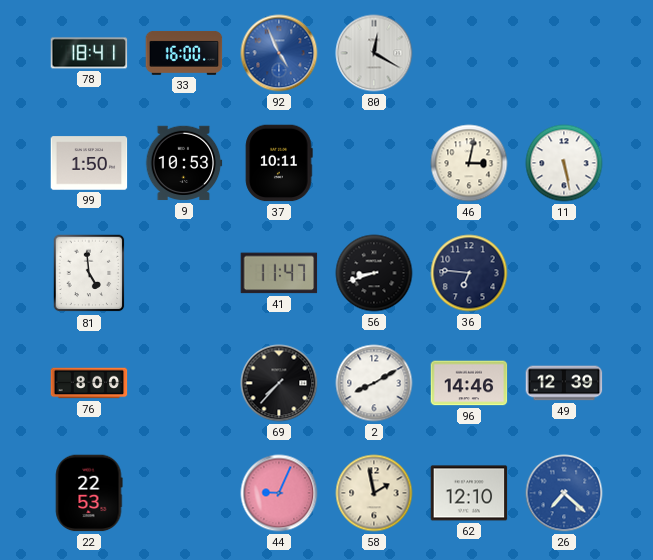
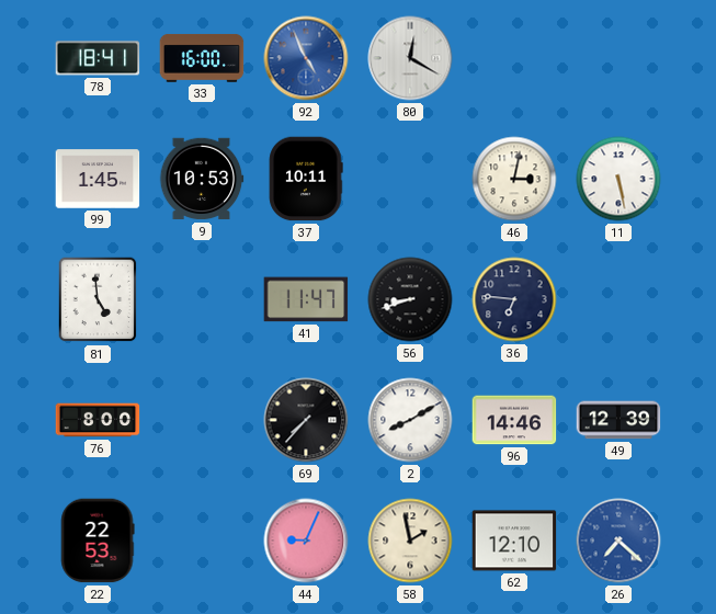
99: 1:50 -> 1:45
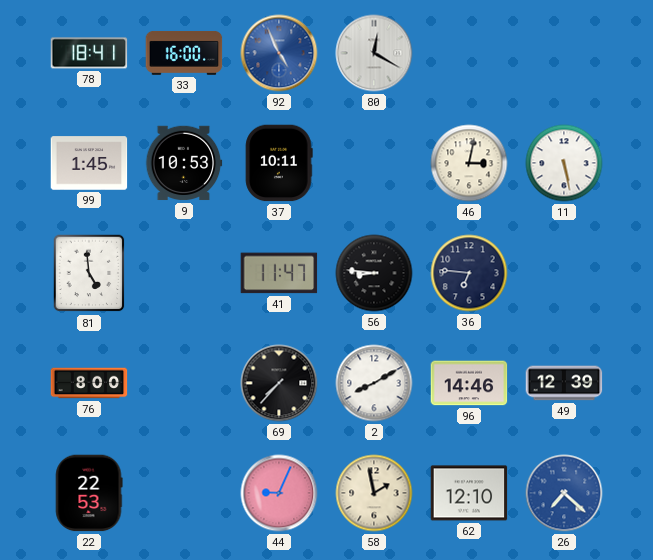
56: 8:42 -> 8:46
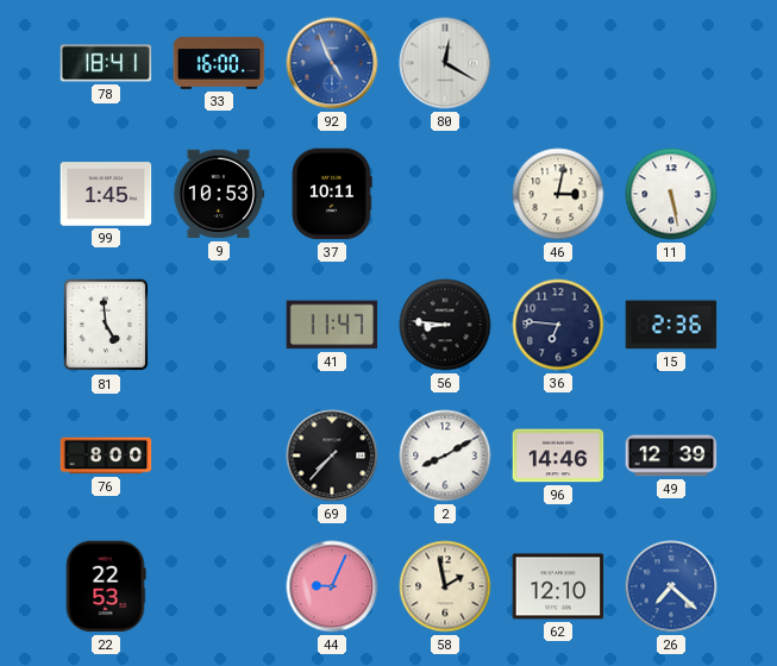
15: none -> 2:36
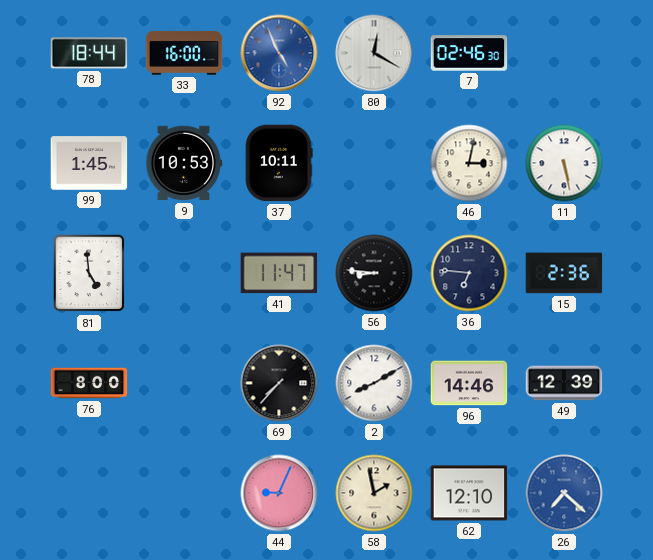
78: 18:41 -> 18:44
7: none -> 02:46
22: 22:53 -> none
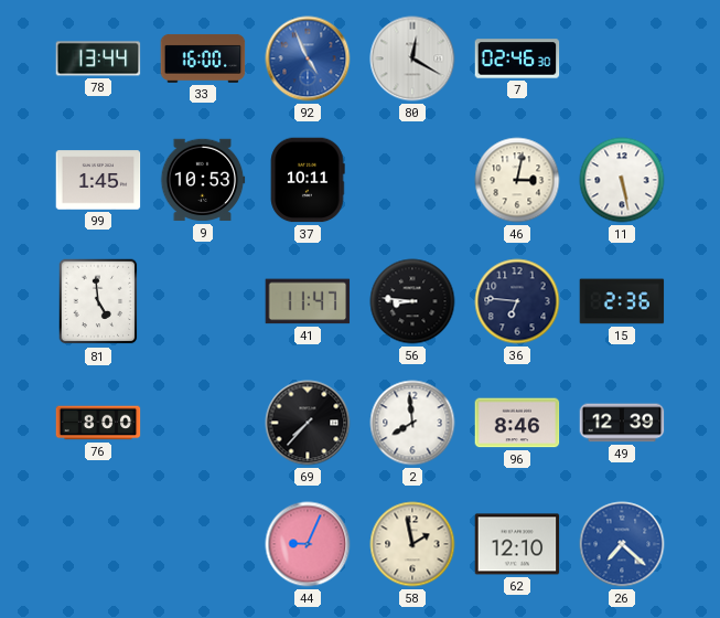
78: 18:44 -> 13:44
2: 8:10 -> 7:59
96: 14:46 -> 8:46
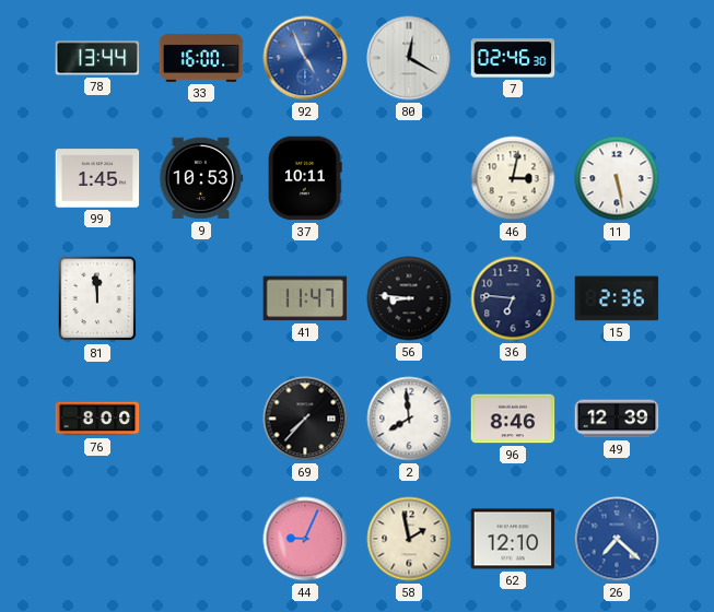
81: 4:59 -> 11:59
